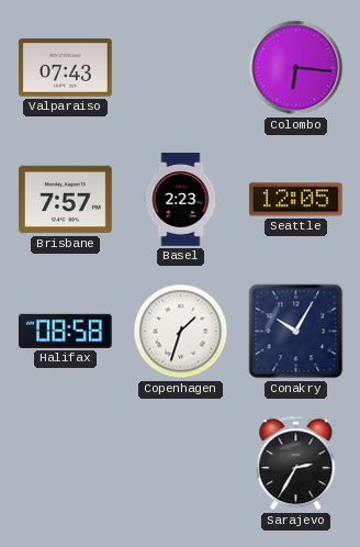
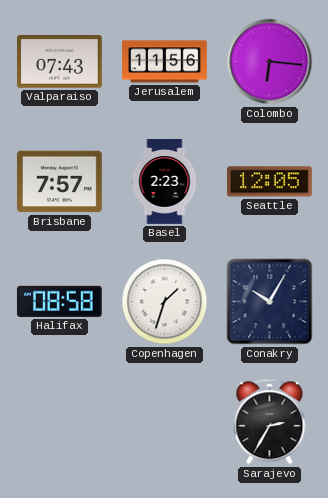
Jerusalem: none -> 11:56
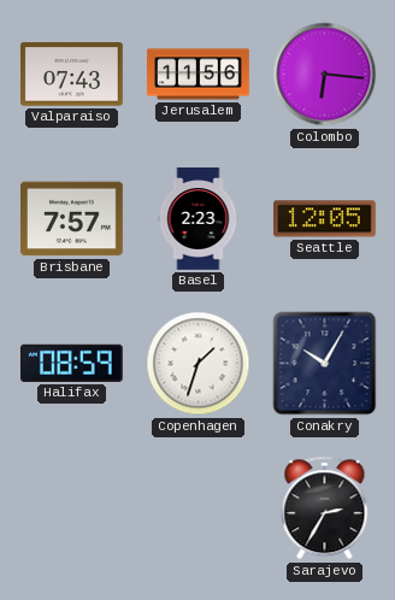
Halifax: 08:58 -> 08:59
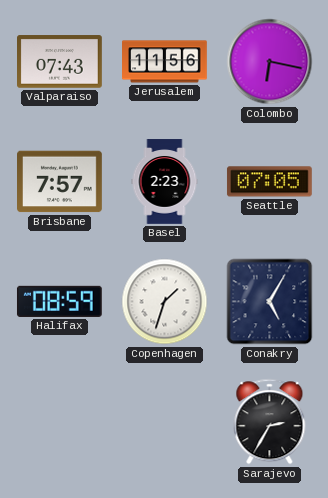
Colombo: 6:16 -> 6:17
Seattle: 12:05 -> 07:05
Conakry: 10:05 -> 5:05
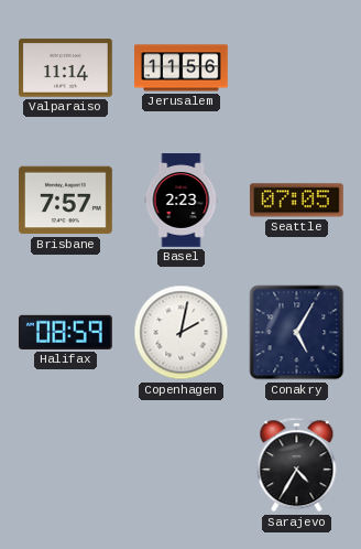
Valparaiso: 07:43 -> 11:14
Colombo: 6:17 -> none
Copenhagen: 1:33 -> 2:02
Sarajevo: 2:35 -> 4:35
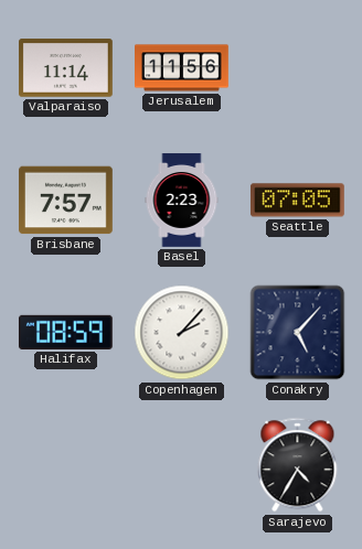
Copenhagen: 2:02 -> 2:07
Conakry: 5:05 -> 5:07
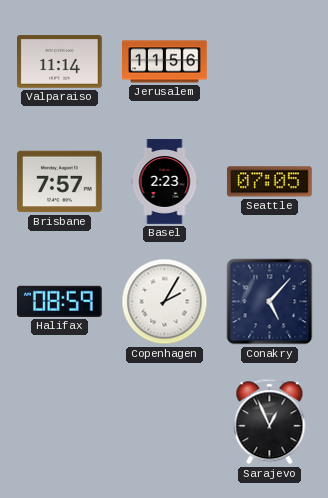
Copenhagen: 2:07 -> 2:05
Sarajevo: 4:35 -> 12:56
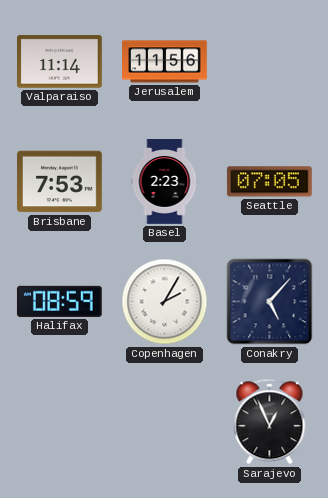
Brisbane: 7:57 -> 7:53
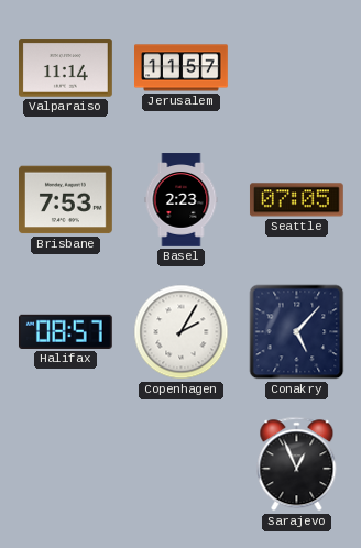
Jerusalem: 11:56 -> 11:57
Halifax: 08:59 -> 08:57
